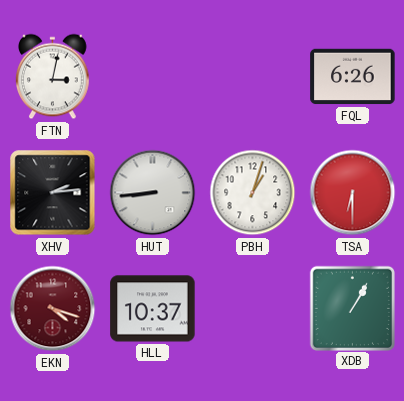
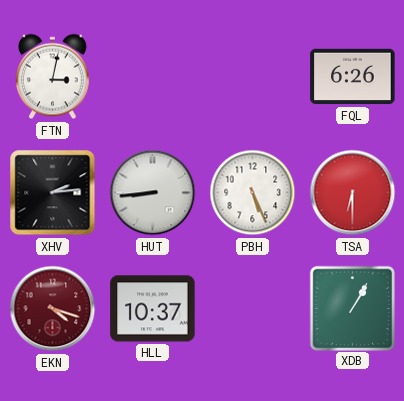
PBH: 1:03 -> 5:26
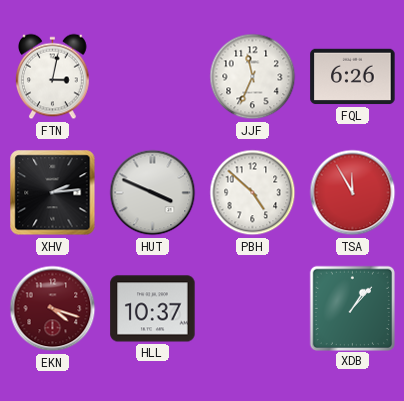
JJF: none -> 11:34
HUT: 8:44 -> 3:49
PBH: 5:26 -> 4:52
TSA: 6:30 -> 11:55
XDB: 1:05 -> 1:07
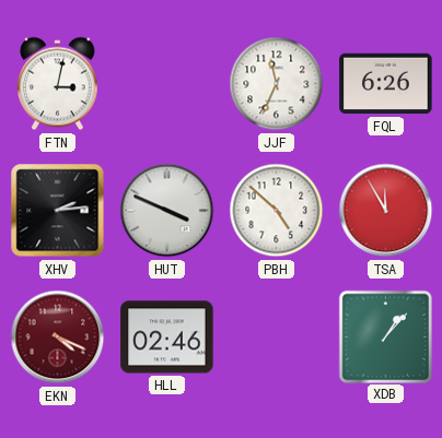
EKN: 4:18 -> 4:19
HLL: 10:37 -> 02:46
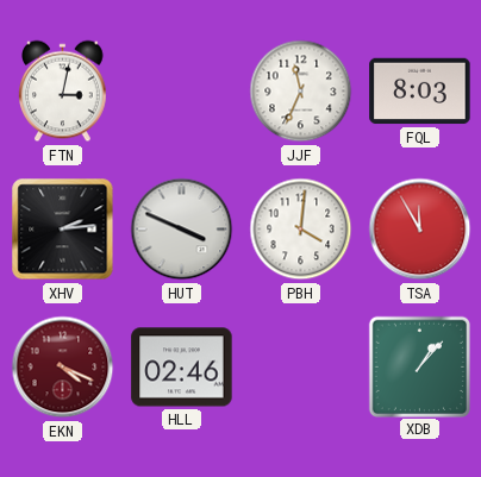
FQL: 6:26 -> 8:03
PBH: 4:52 -> 4:01
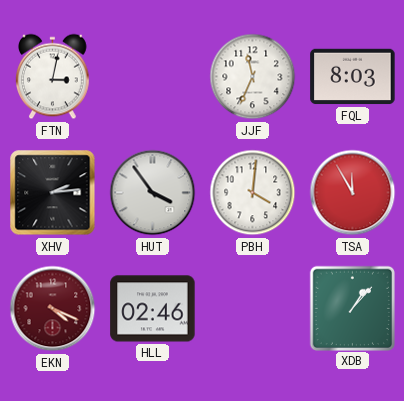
HUT: 3:49 -> 3:54
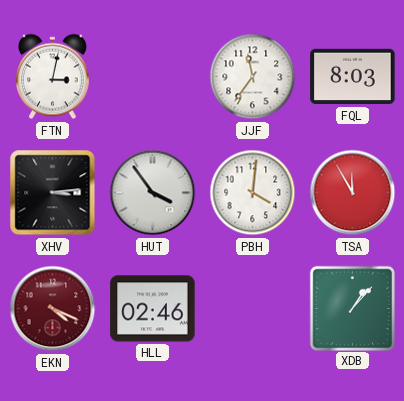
JJF: 11:34 -> 11:36
XHV: 2:14 -> 3:14
